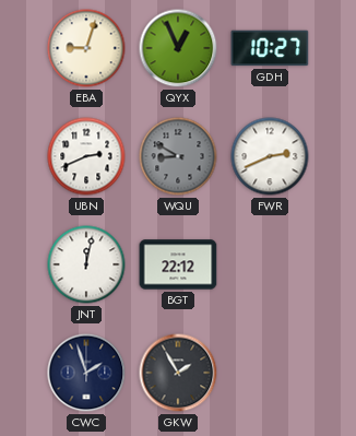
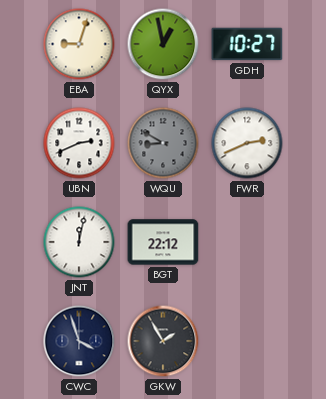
QYX: 12:56 -> 12:58
CWC: 1:57 -> 3:57
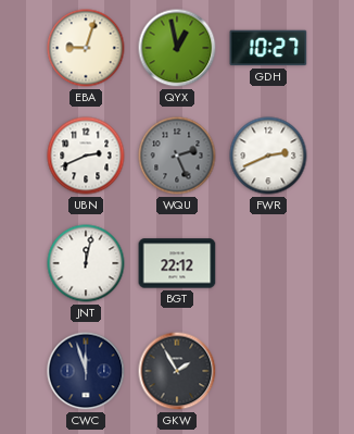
WQU: 8:50 -> 2:26
CWC: 3:57 -> 11:57
